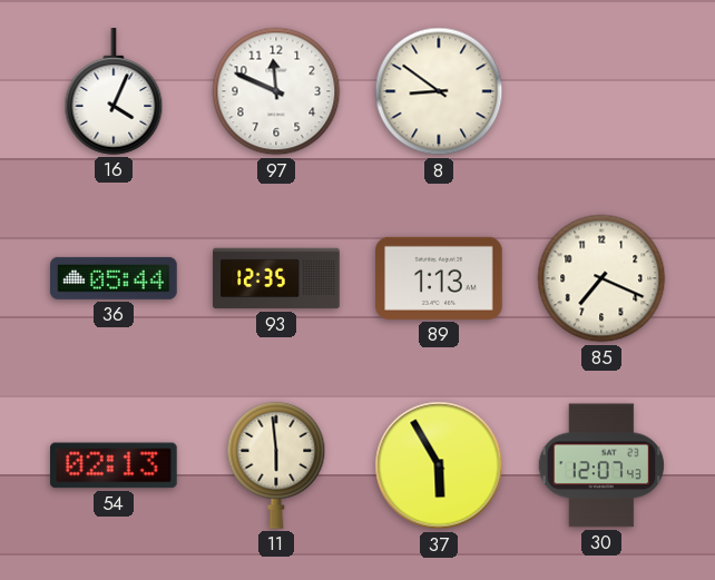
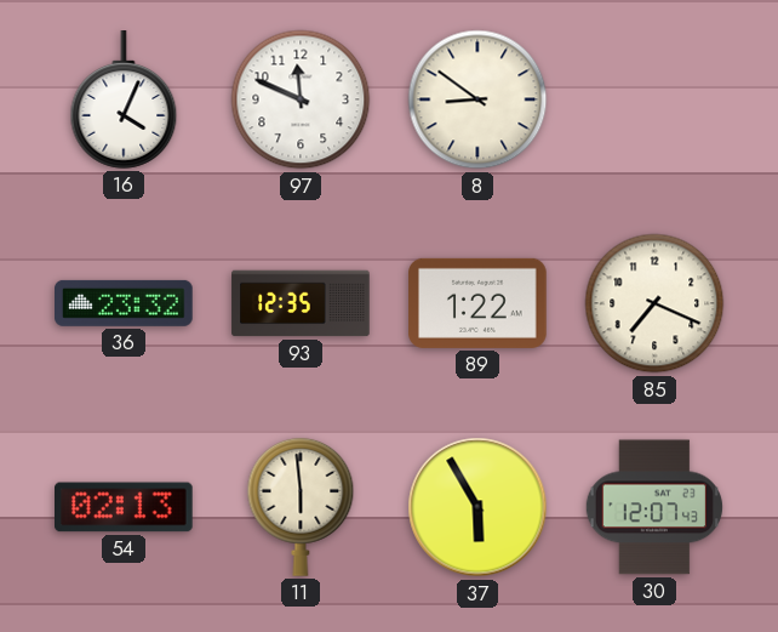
36: 05:44 -> 23:32
89: 1:13 -> 1:22
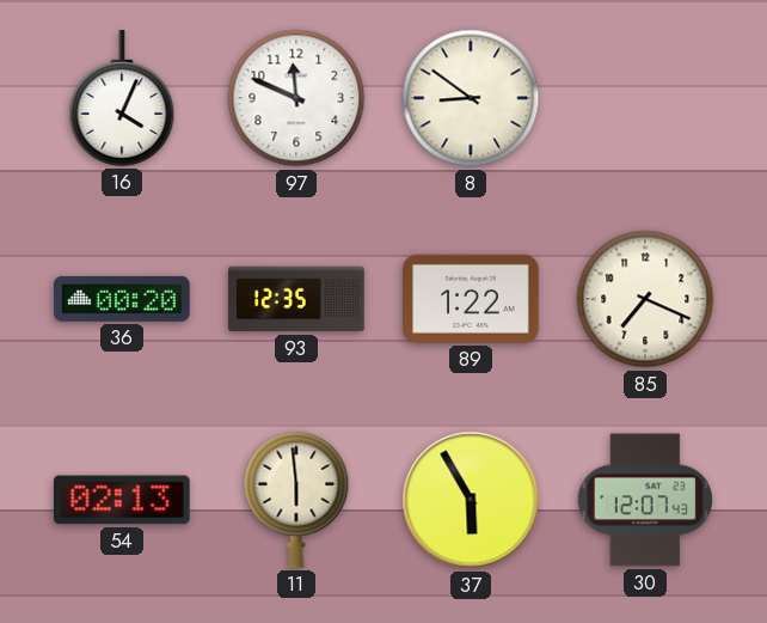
36: 23:32 -> 00:20
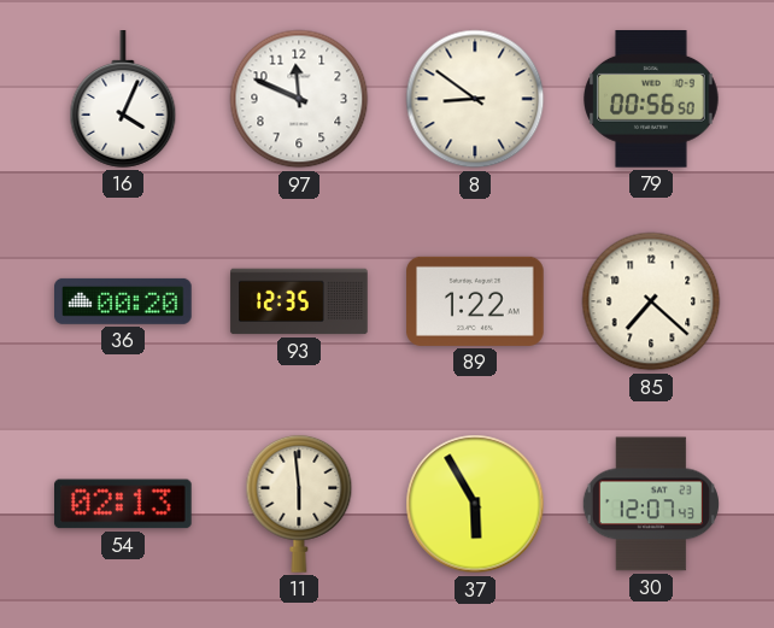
79: none -> 00:56
85: 7:19 -> 7:22
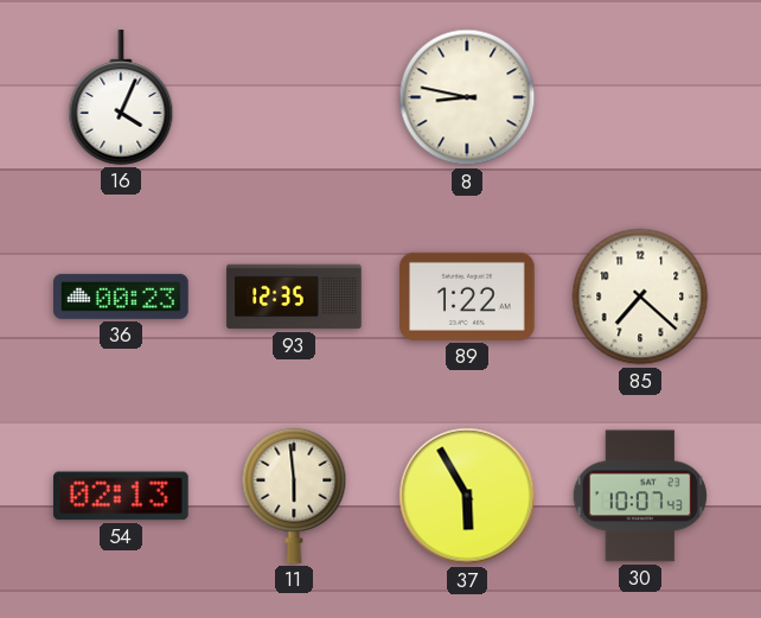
97: 11:49 -> none
8: 8:51 -> 8:47
79: 00:56 -> none
36: 00:20 -> 00:23
30: 12:07 -> 10:07
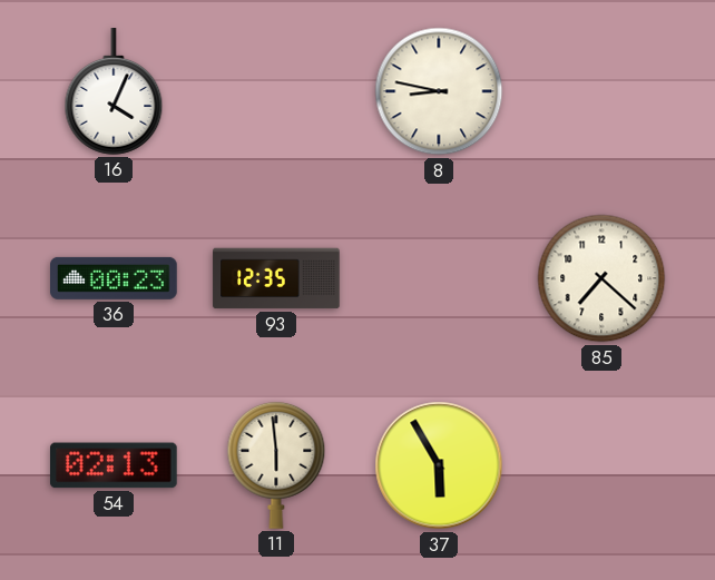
89: 1:22 -> none
30: 10:07 -> none
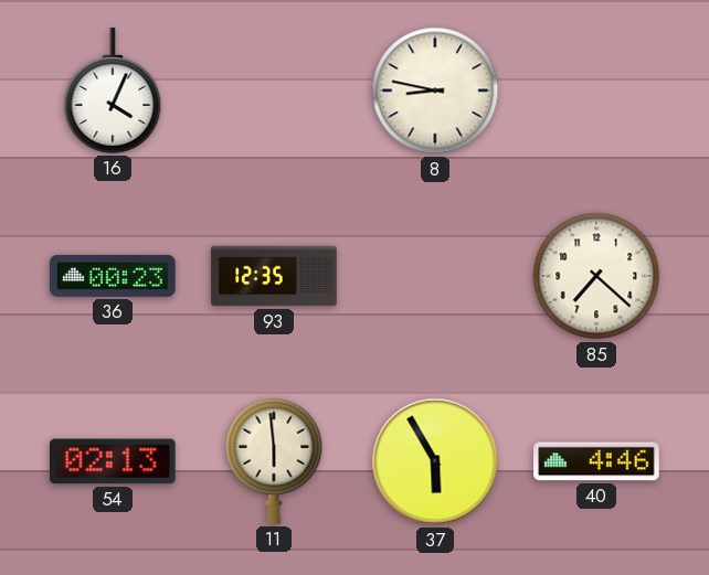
40: none -> 4:46
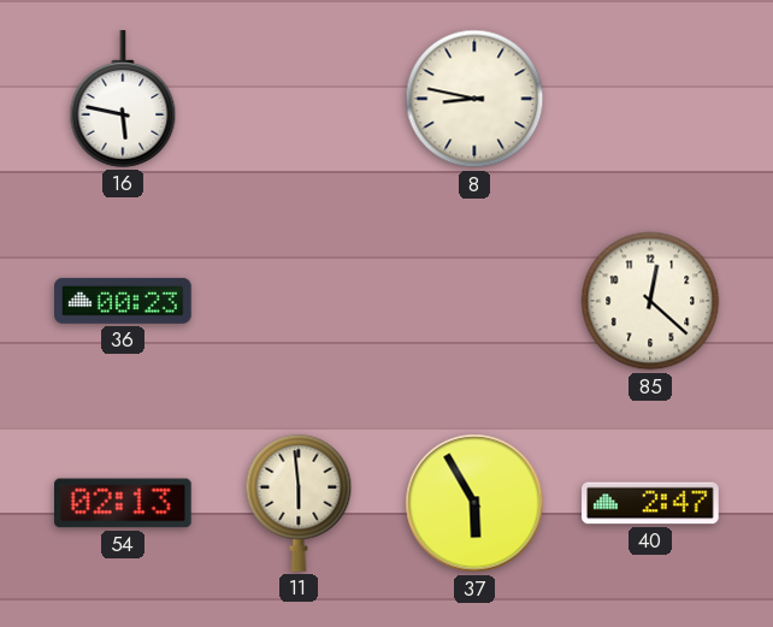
16: 4:04 -> 5:47
93: 12:35 -> none
85: 7:22 -> 12:22
40: 4:46 -> 2:47
